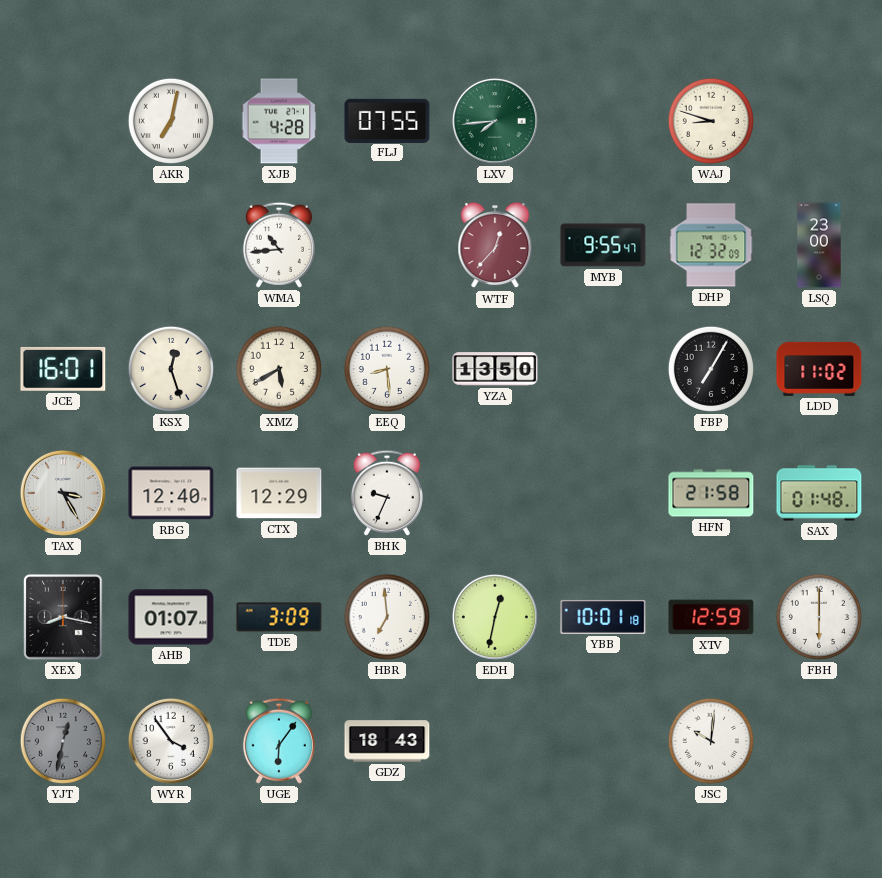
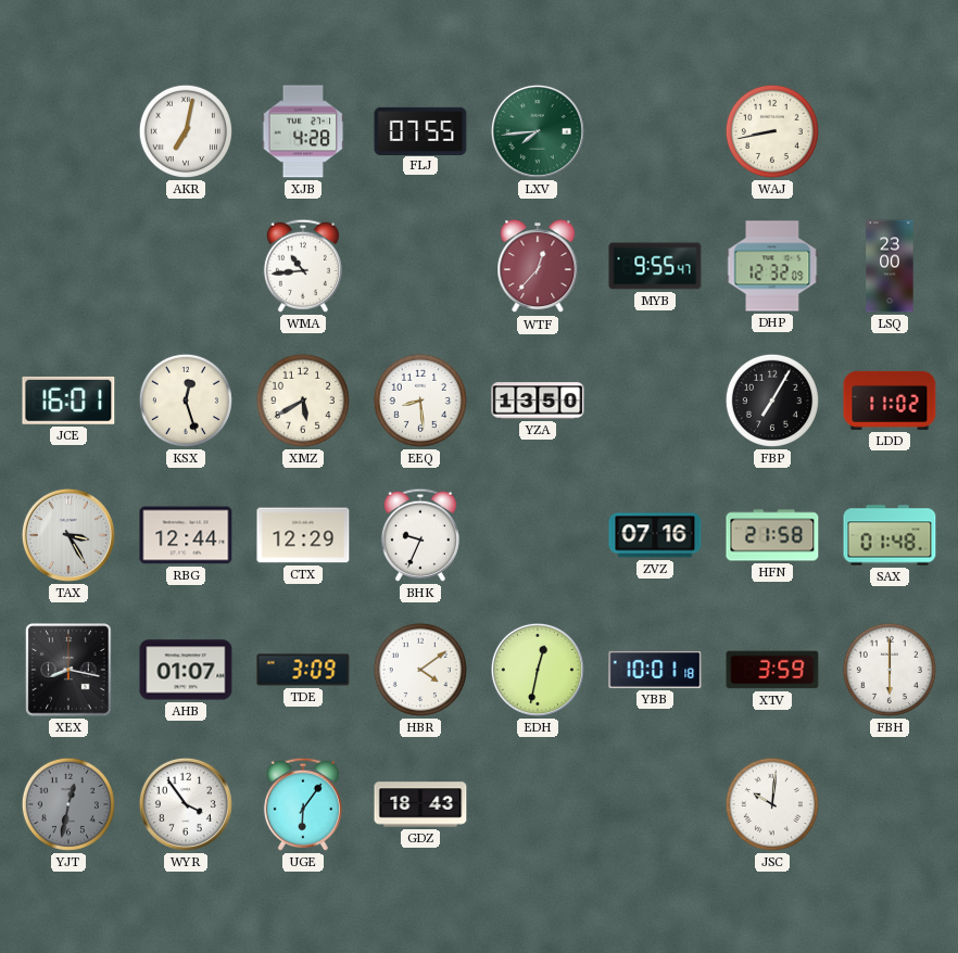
WAJ: 8:48 -> 8:43
RBG: 12:40 -> 12:44
ZVZ: none -> 07:16
HBR: 6:59 -> 4:09
XTV: 12:59 -> 3:59
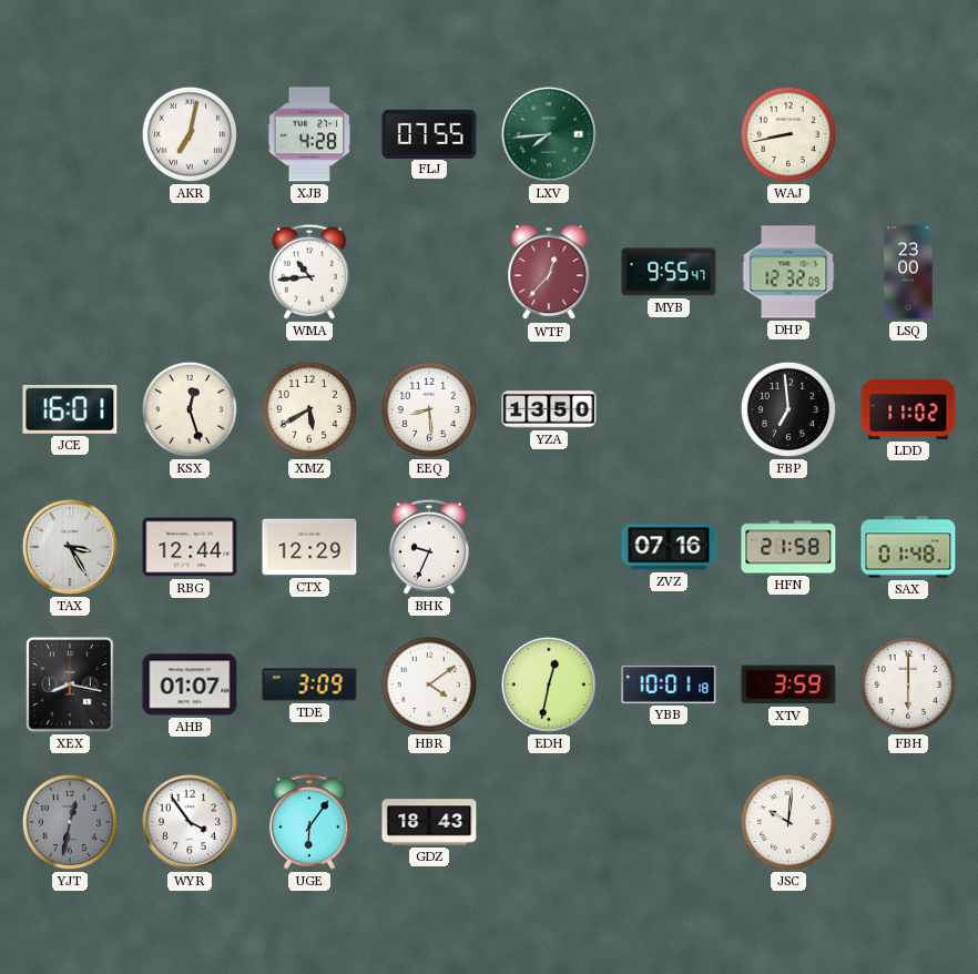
FBP: 7:05 -> 6:59
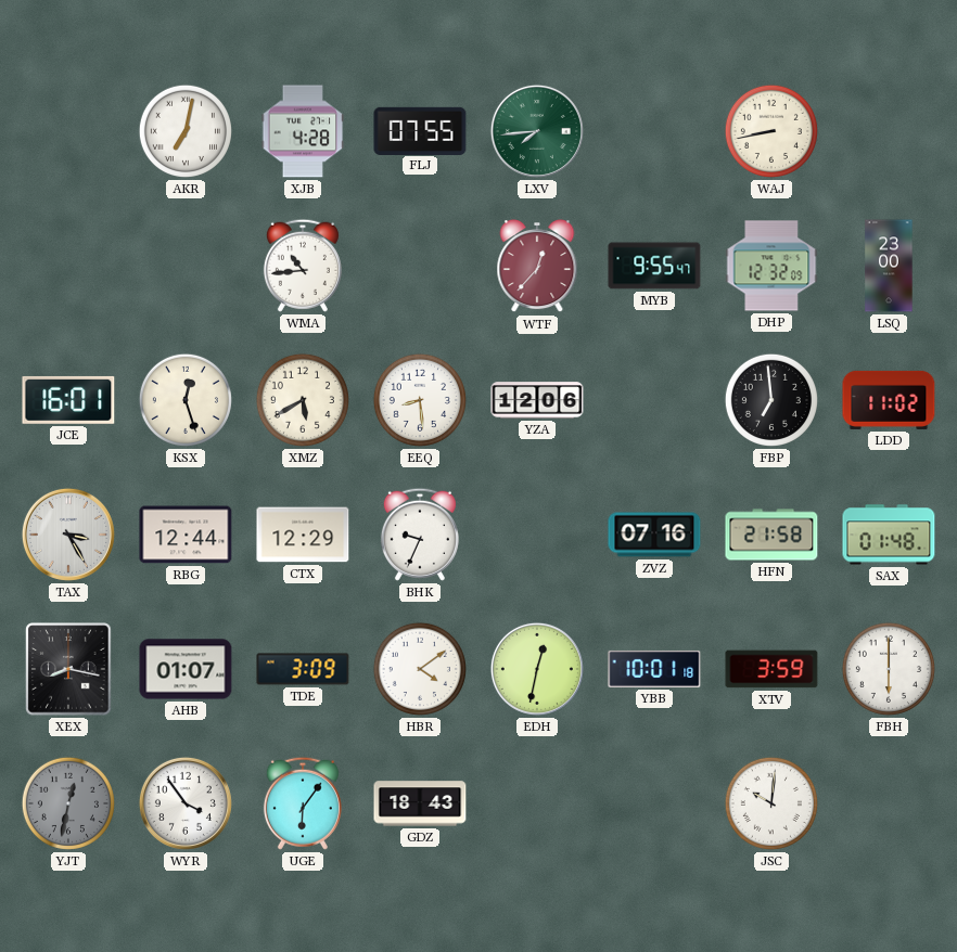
YZA: 13:50 -> 12:06
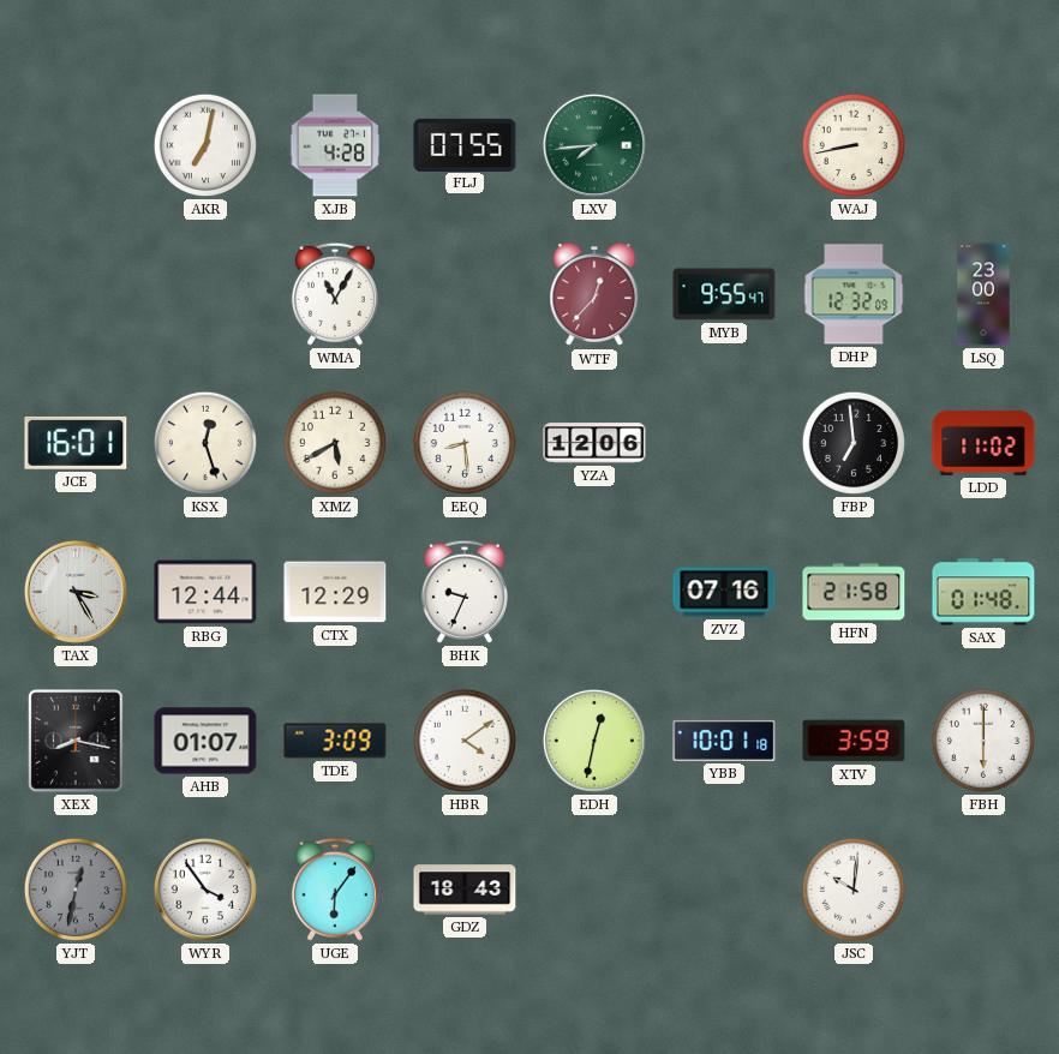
WMA: 10:44 -> 11:05
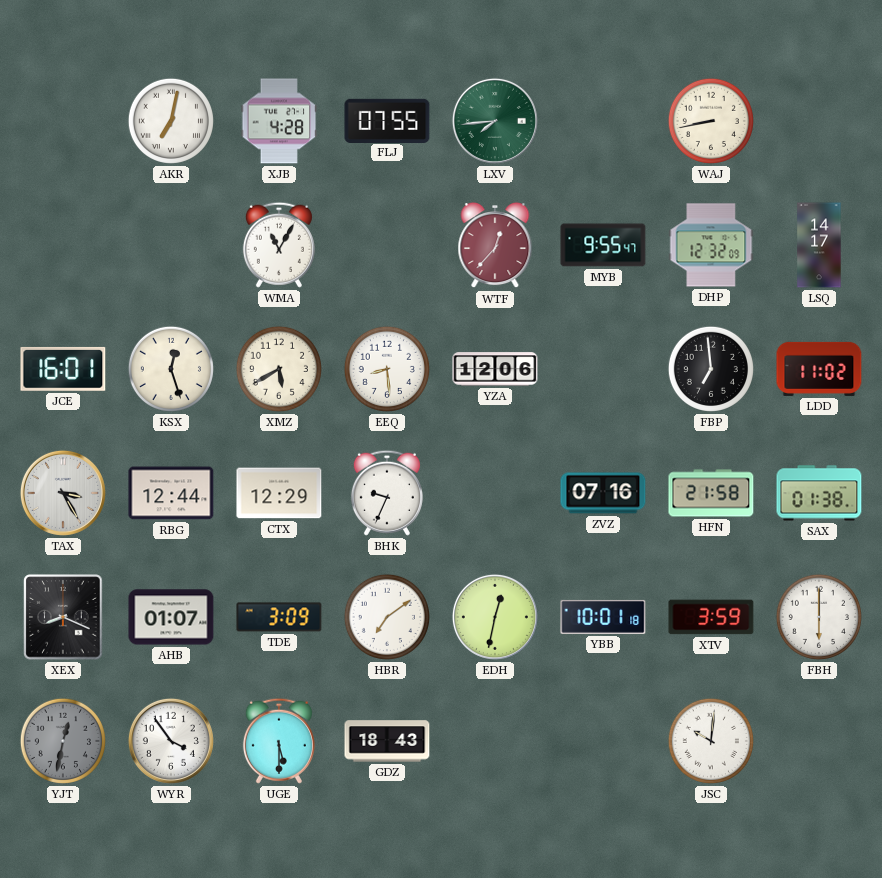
LSQ: 23:00 -> 14:17
SAX: 01:48 -> 01:38
XEX: 8:17 -> 8:19
HBR: 4:09 -> 7:09
UGE: 6:06 -> 5:30
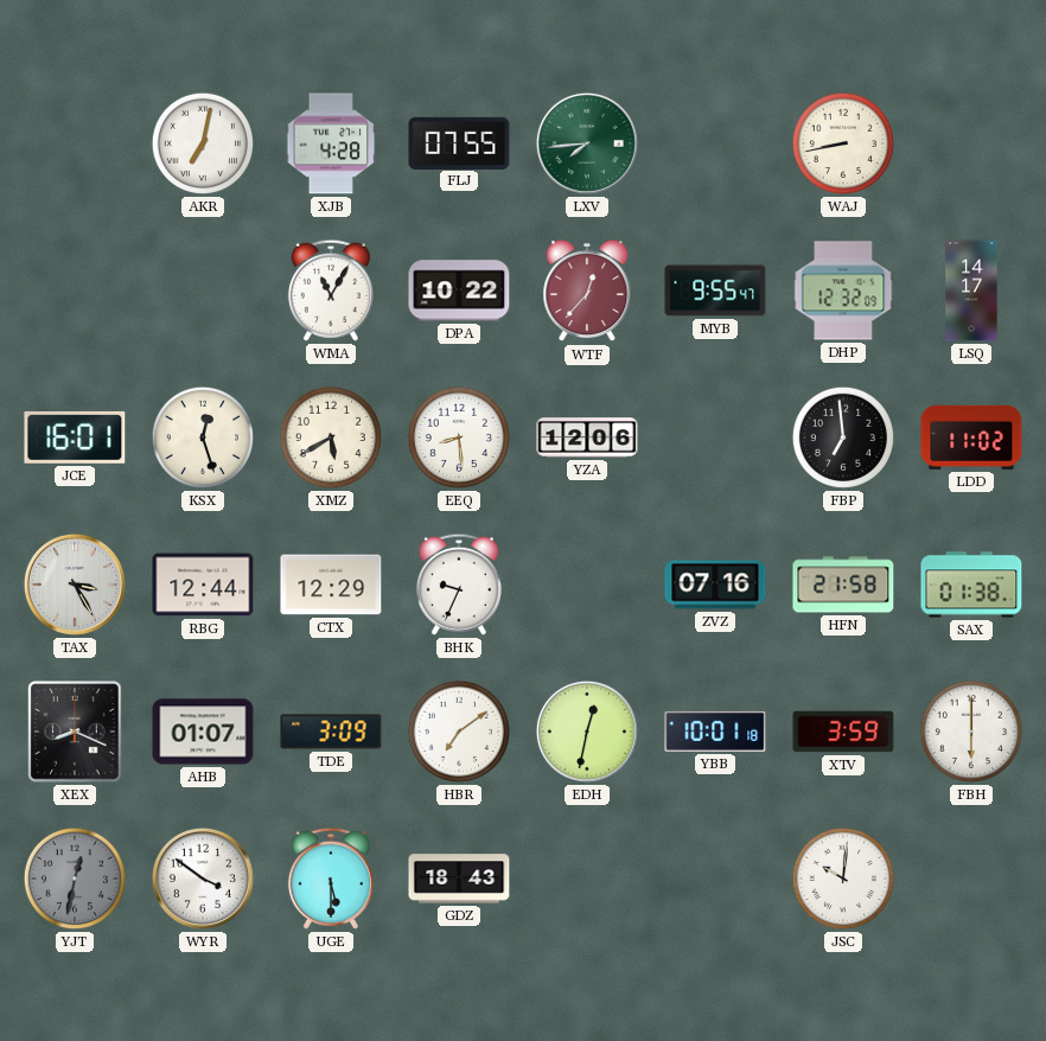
DPA: none -> 10:22
WYR: 3:54 -> 3:51
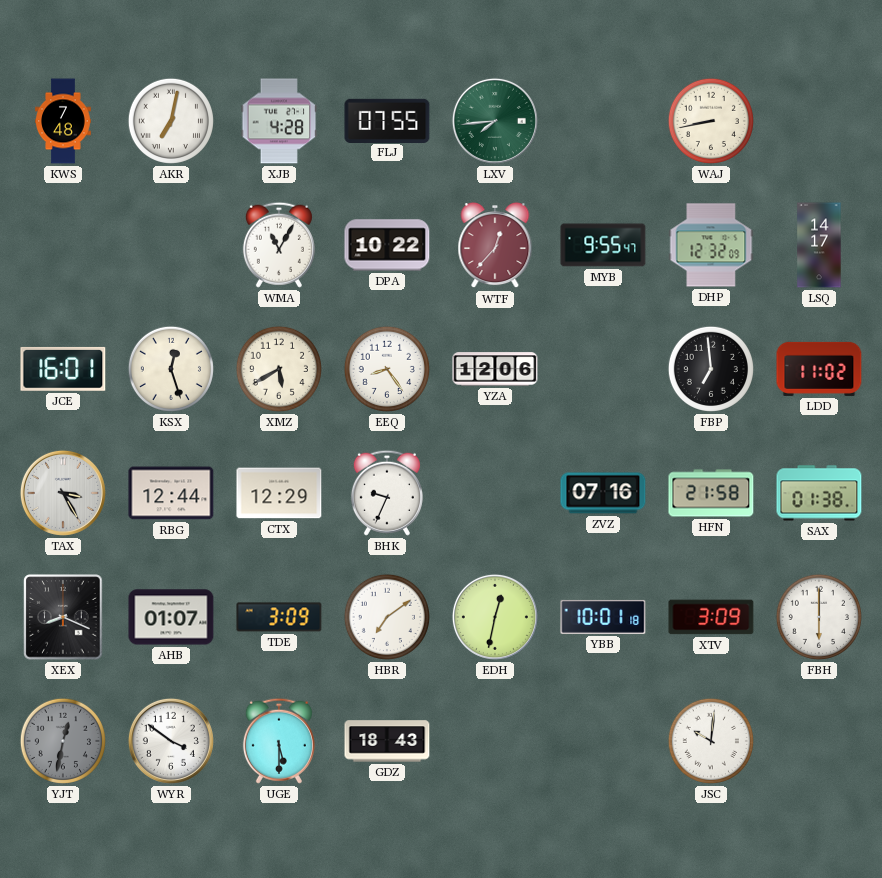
KWS: none -> 7:48
EEQ: 8:29 -> 8:24
XTV: 3:59 -> 3:09
